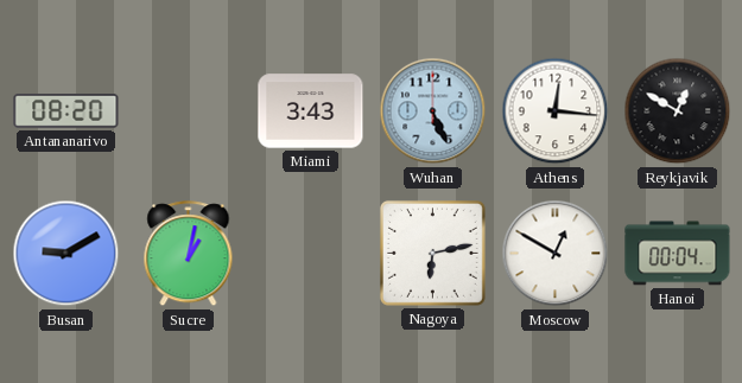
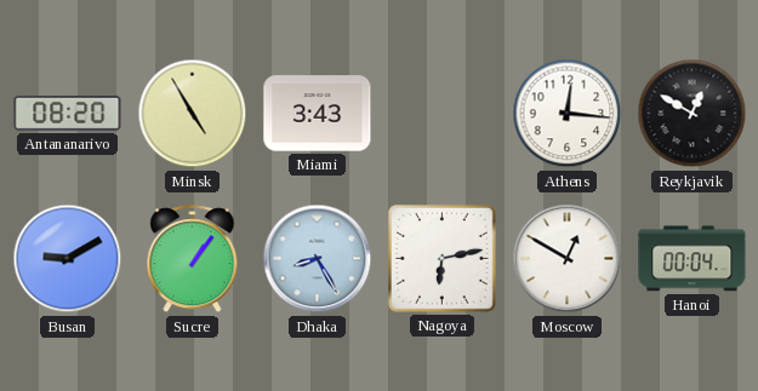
Minsk: none -> 4:55
Wuhan: 5:26 -> none
Sucre: 1:02 -> 1:06
Dhaka: none -> 8:25
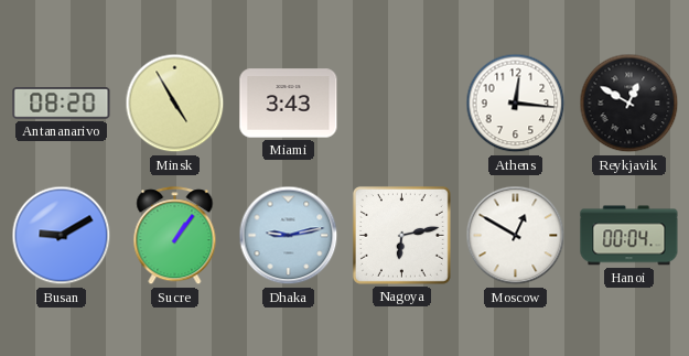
Dhaka: 8:25 -> 9:13
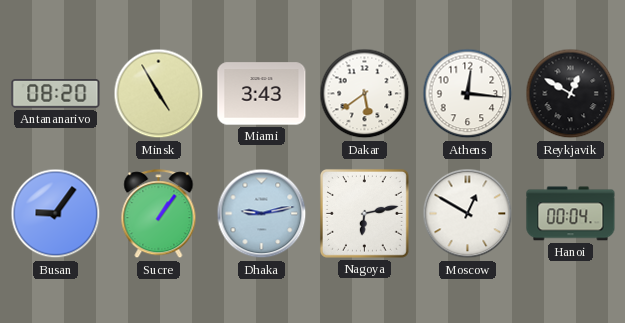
Dakar: none -> 5:39
Busan: 9:10 -> 9:06
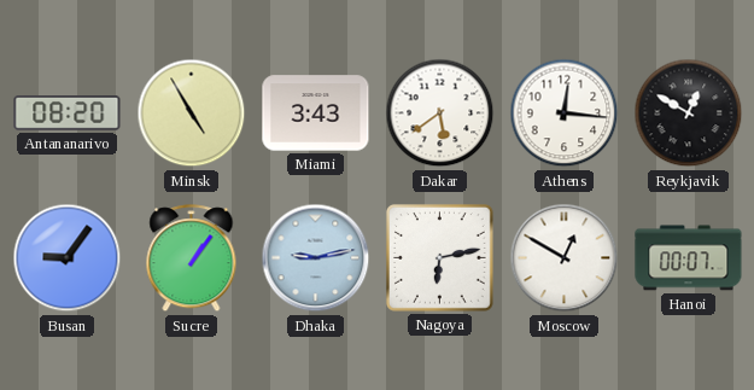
Hanoi: 00:04 -> 00:07
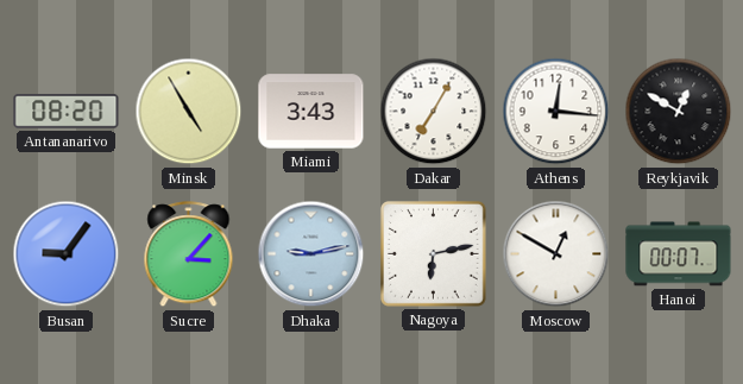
Dakar: 5:39 -> 7:05
Sucre: 1:06 -> 3:07
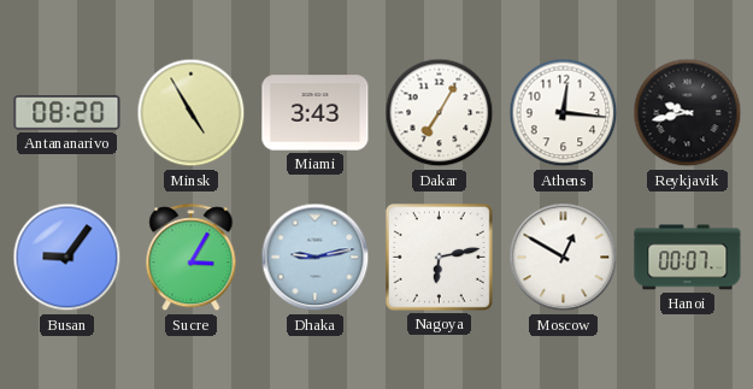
Reykjavik: 12:50 -> 9:43
Sucre: 3:07 -> 3:05
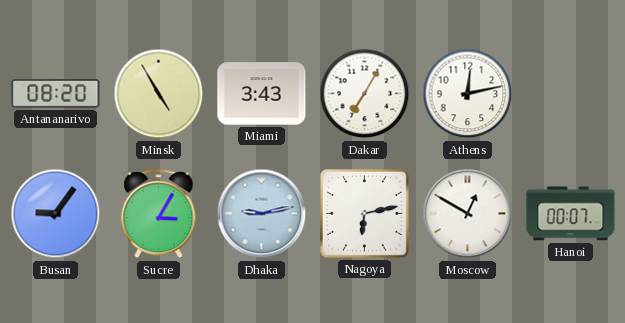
Athens: 12:16 -> 12:13
Reykjavik: 9:43 -> none
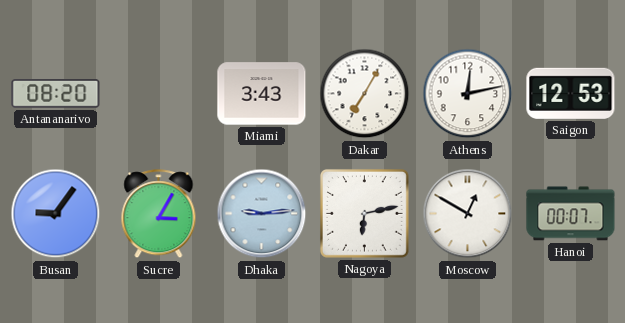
Minsk: 4:55 -> none
Saigon: none -> 12:53
Dhaka: 9:13 -> 9:14
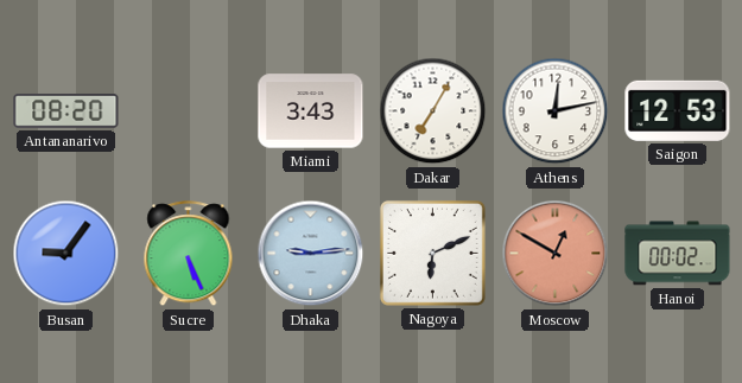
Sucre: 3:05 -> 5:26
Nagoya: 6:13 -> 6:11
Moscow dial: white -> salmon
Hanoi: 00:07 -> 00:02
